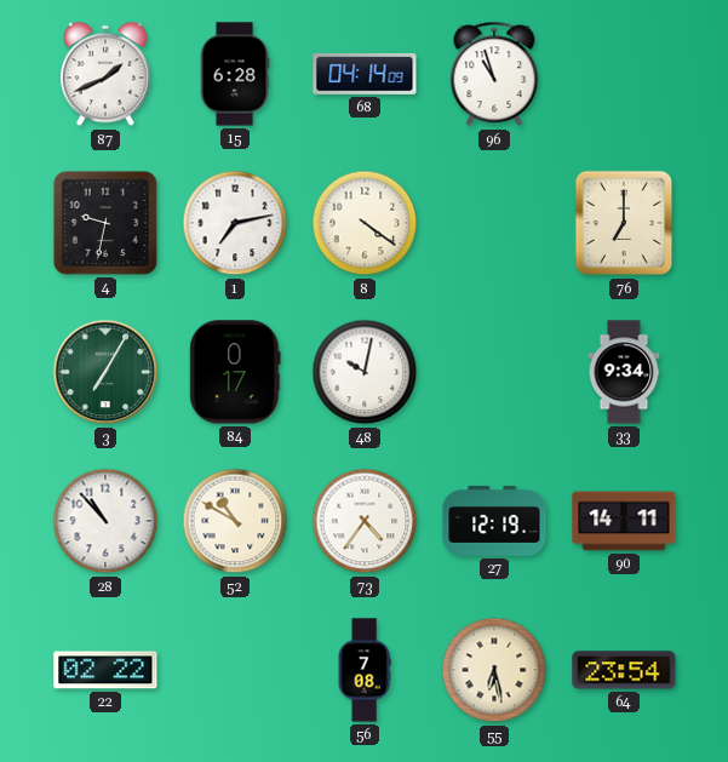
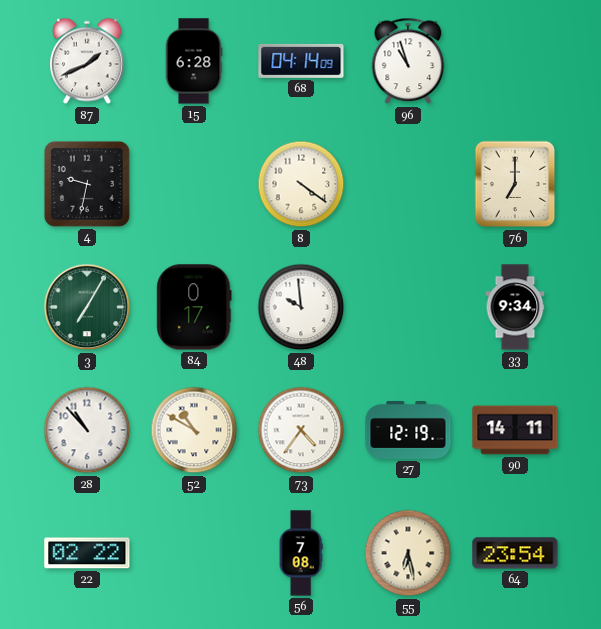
1: 7:13 -> none
48: 10:02 -> 9:59
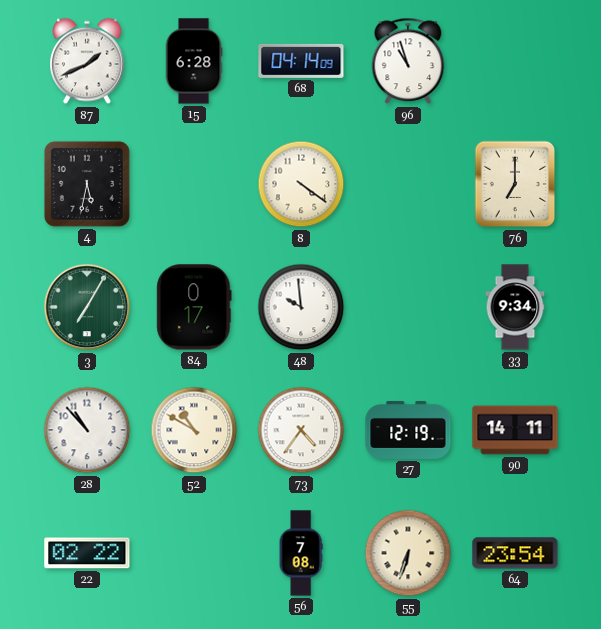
4: 9:32 -> 5:32
55: 6:28 -> 6:33
